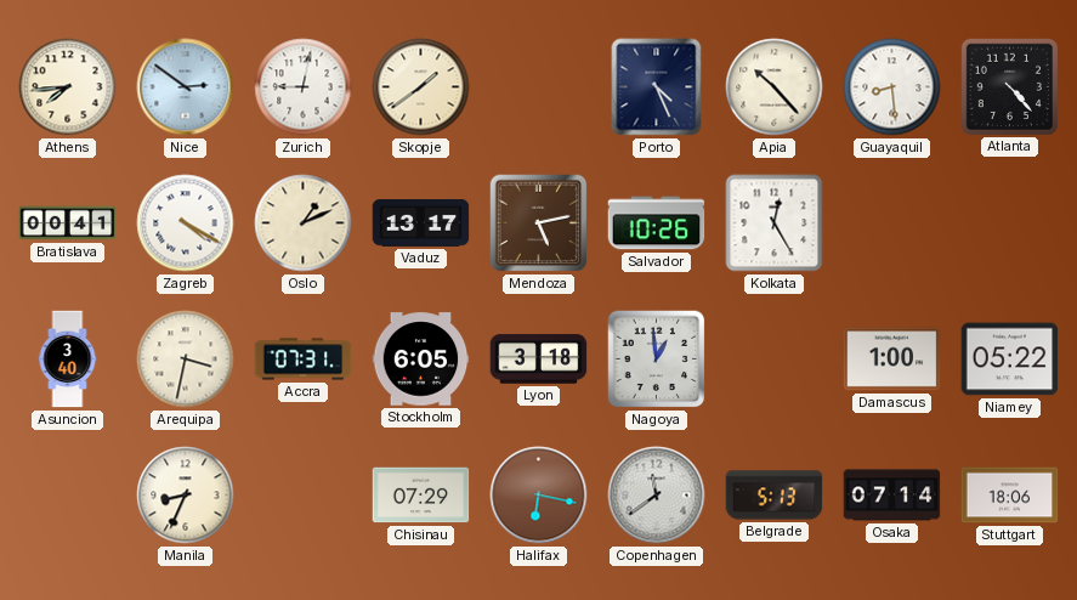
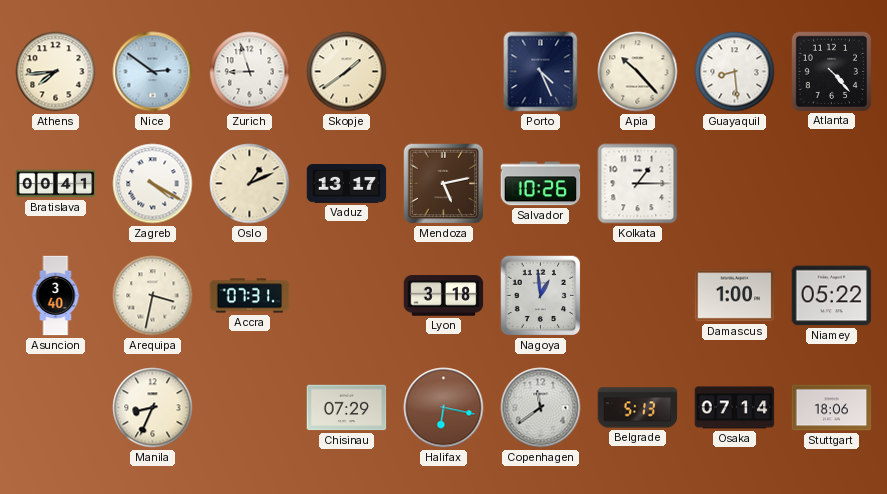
Zurich: 9:02 -> 8:57
Kolkata: 12:25 -> 1:15
Stockholm: 6:05 -> none
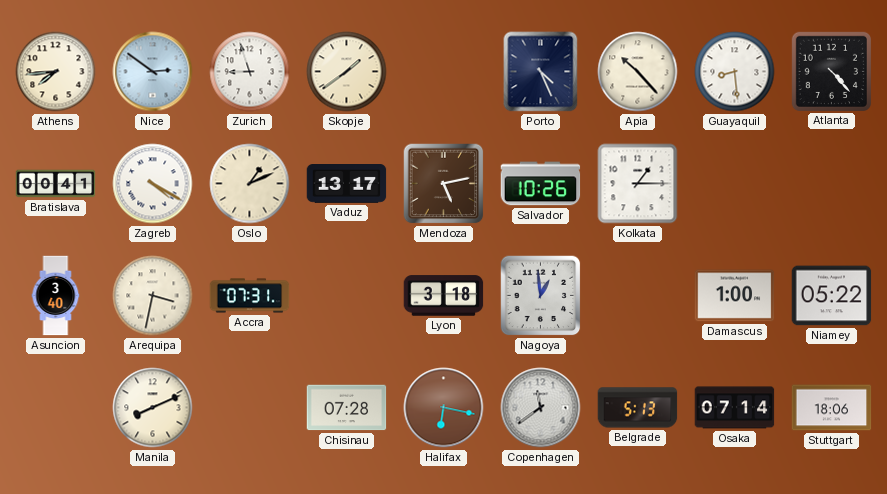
Manila: 8:34 -> 8:11
Chisinau: 07:29 -> 07:28
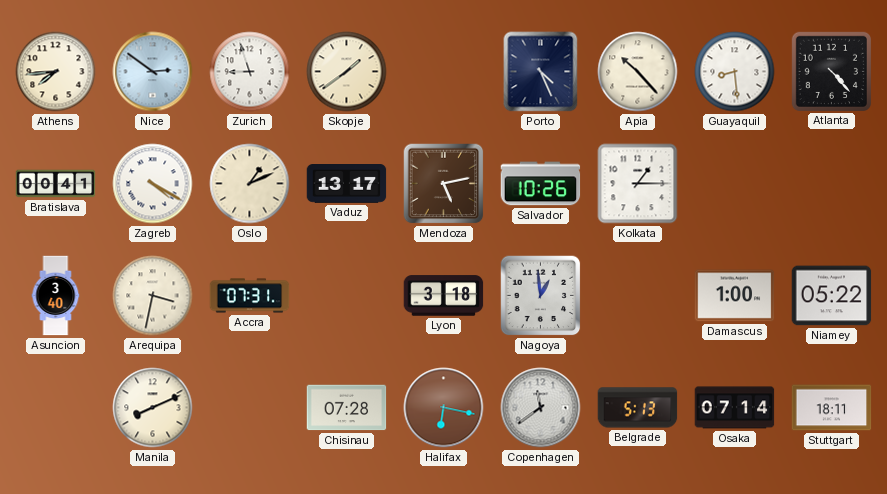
Stuttgart: 18:06 -> 18:11
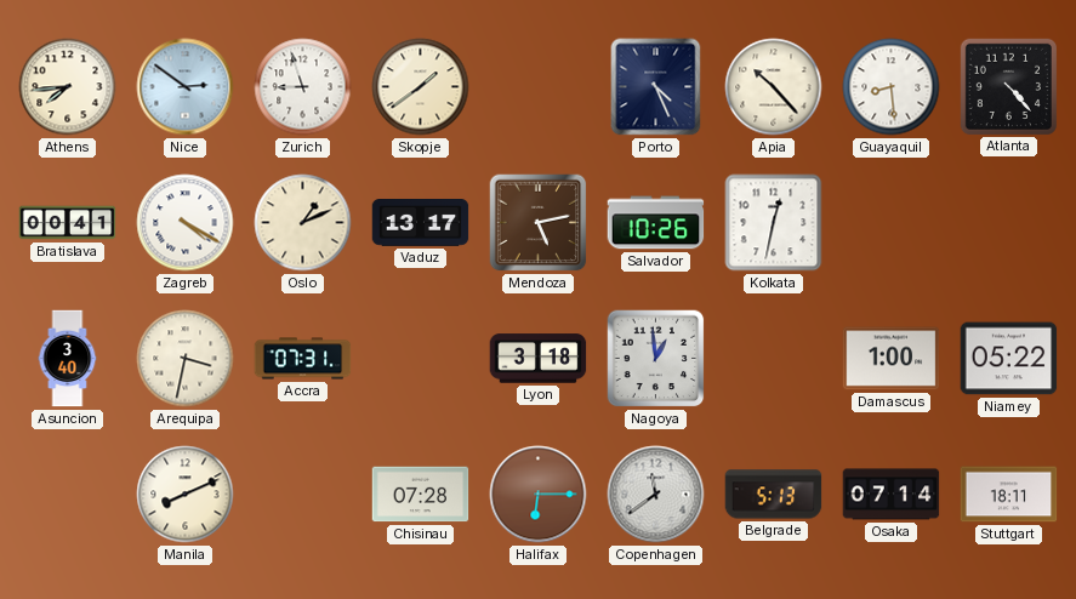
Kolkata: 1:15 -> 12:32
Halifax: 6:17 -> 6:15
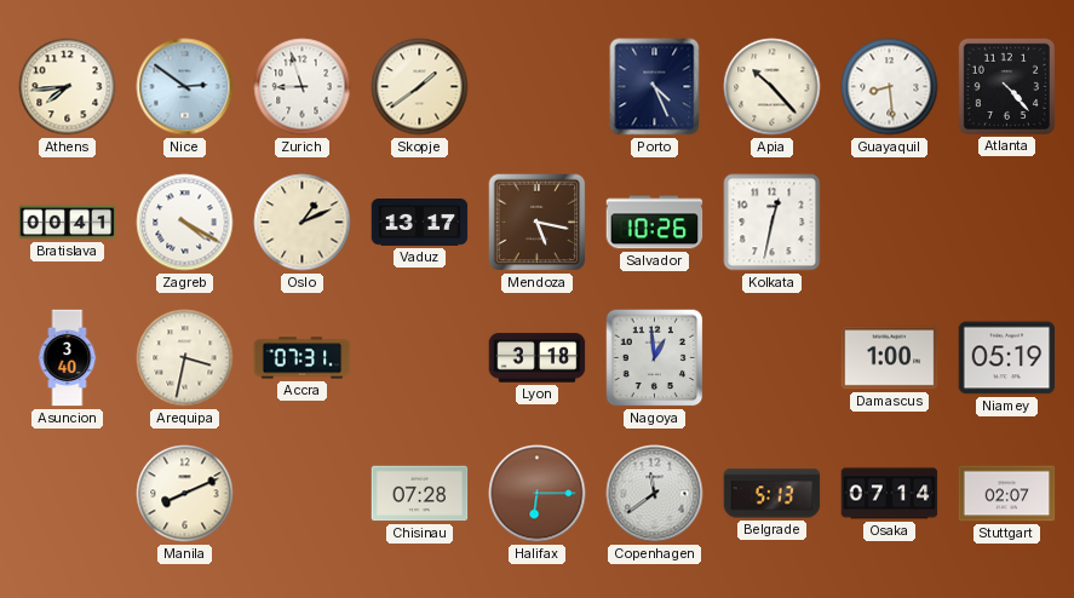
Mendoza: 5:13 -> 5:17
Niamey: 05:22 -> 05:19
Stuttgart: 18:11 -> 02:07
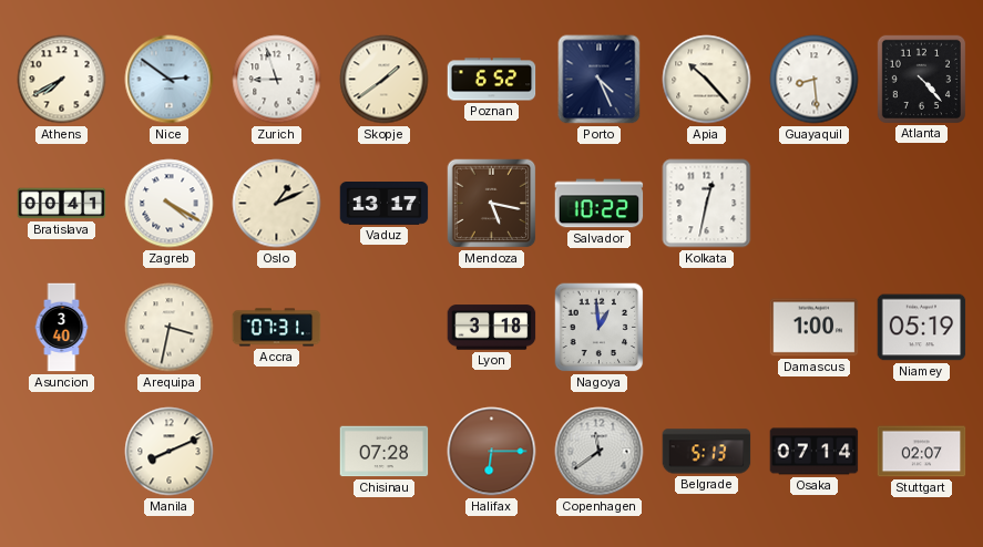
Athens: 7:44 -> 7:40
Poznan: none -> 6:52
Salvador: 10:26 -> 10:22
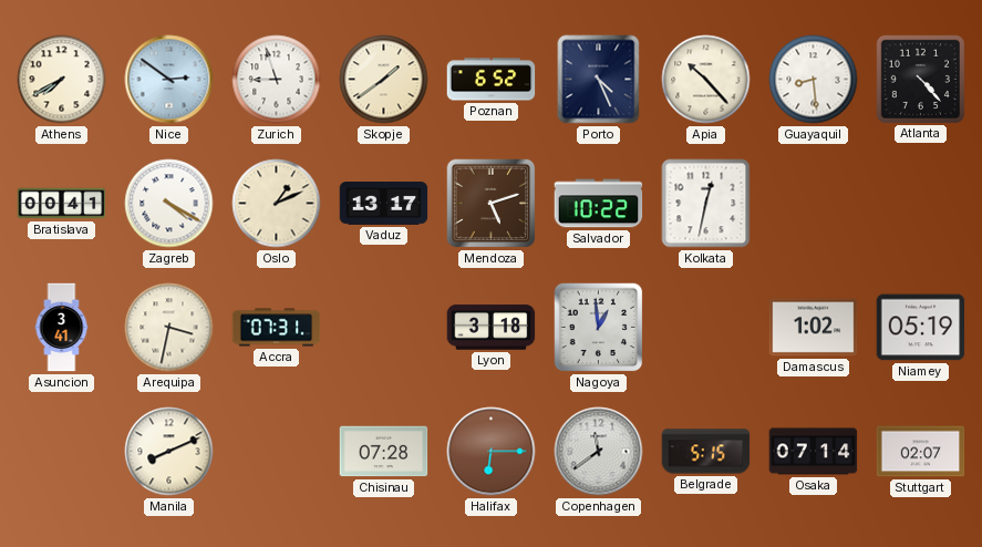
Mendoza: 5:17 -> 5:12
Asuncion: 3:40 -> 3:41
Damascus: 1:00 -> 1:02
Belgrade: 5:13 -> 5:15
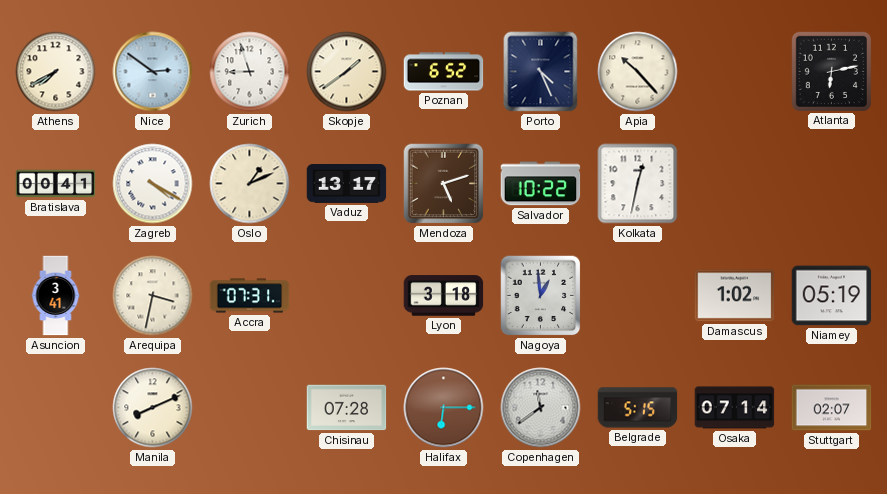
Guayaquil: 8:29 -> none
Atlanta: 4:23 -> 6:13
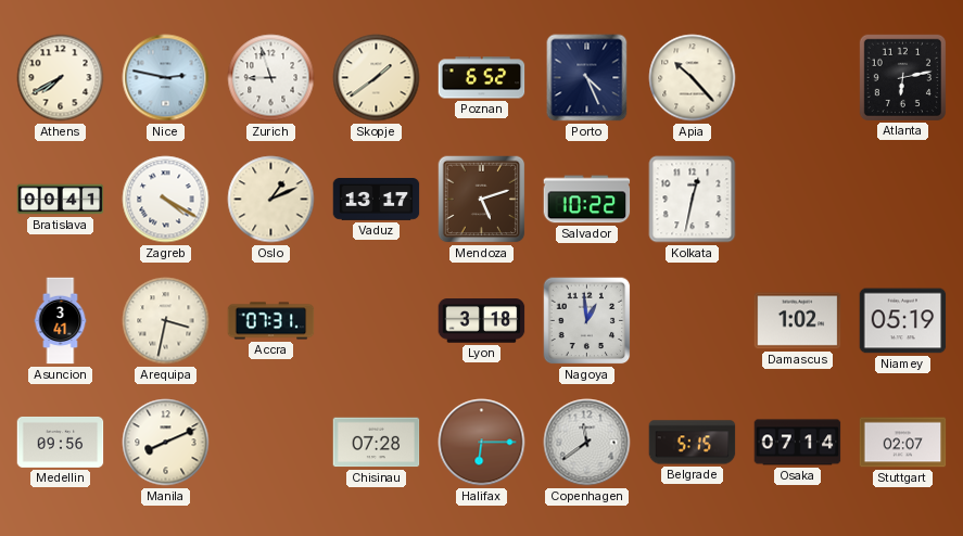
Nice: 2:51 -> 2:47
Medellin: none -> 09:56
